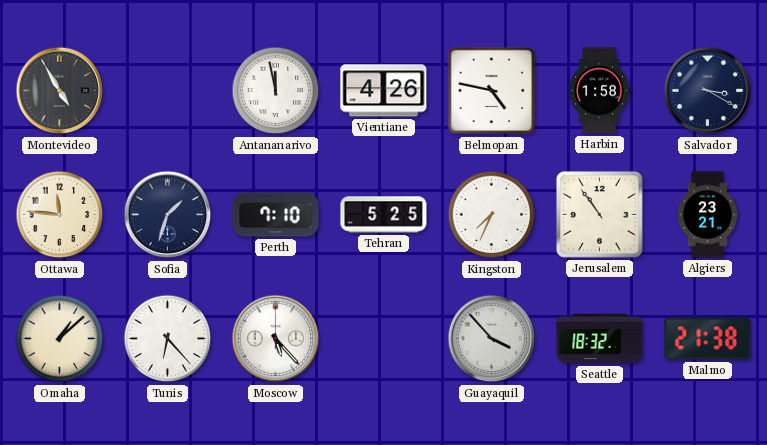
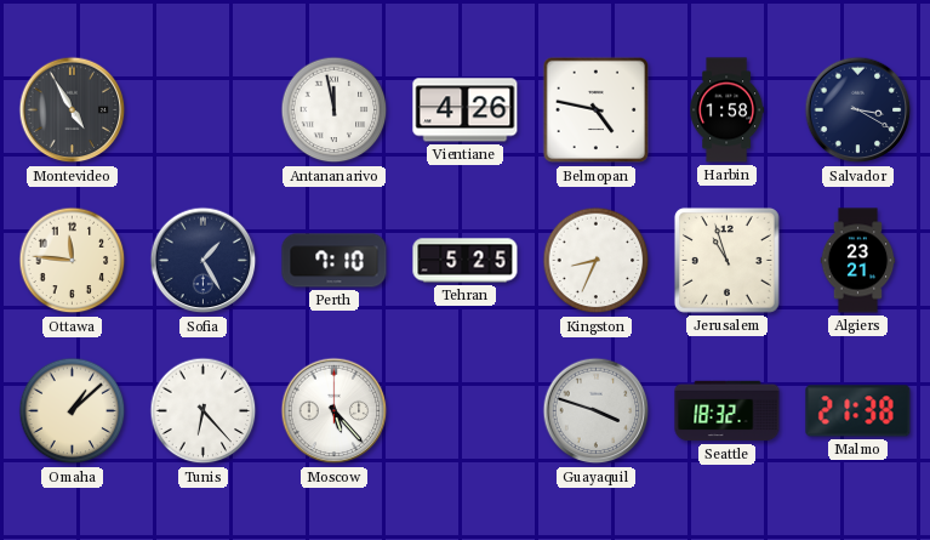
Sofia: 1:33 -> 1:25
Kingston: 7:34 -> 8:34
Jerusalem: 10:54 -> 10:57
Guayaquil: 3:53 -> 3:48
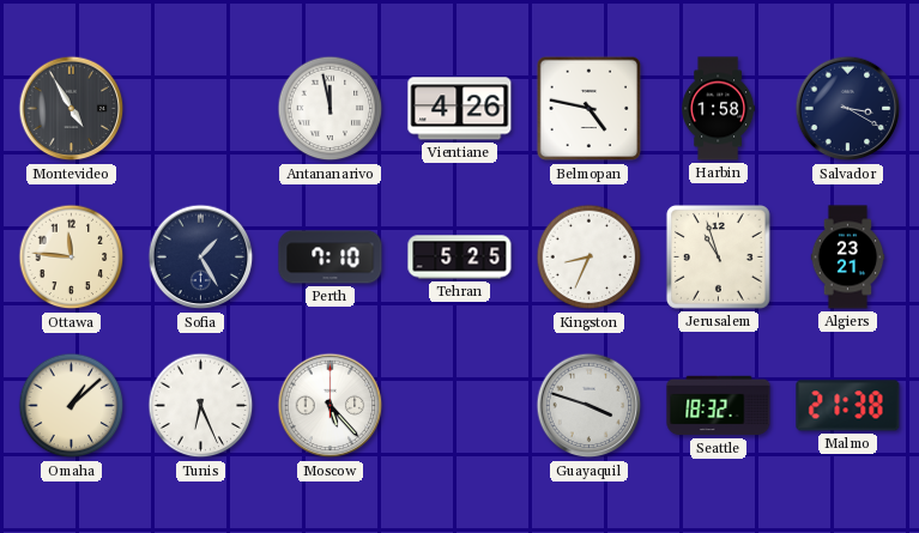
Tunis: 6:23 -> 6:26
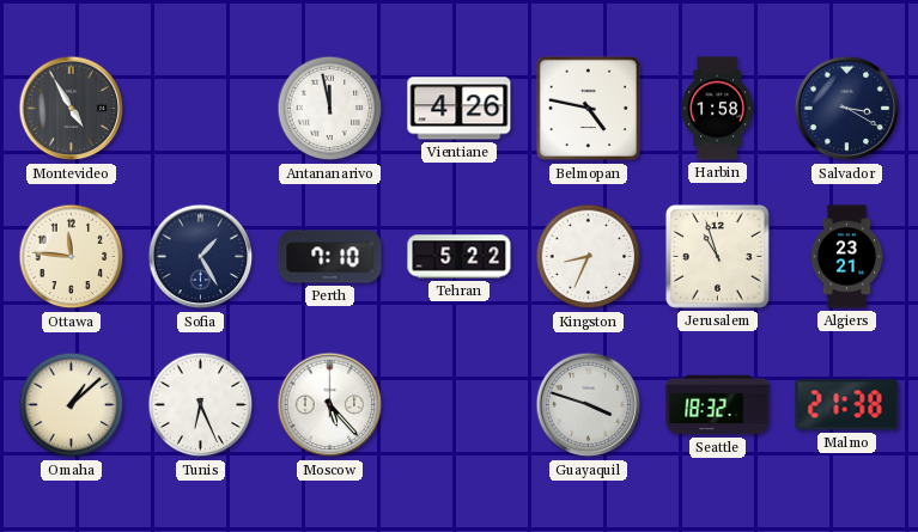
Tehran: 5:25 -> 5:22
